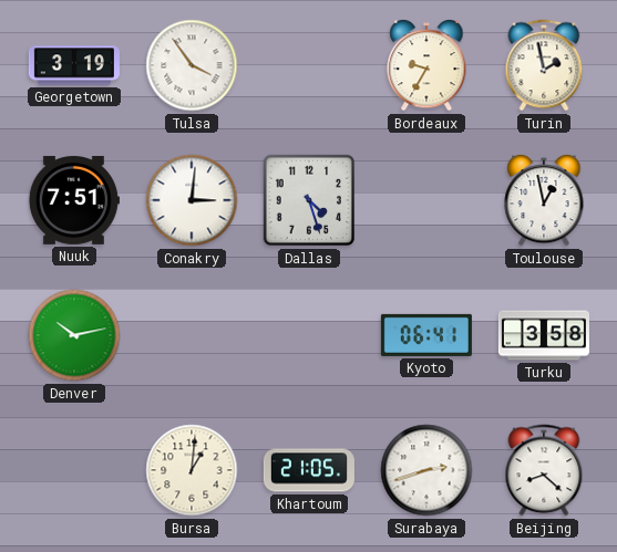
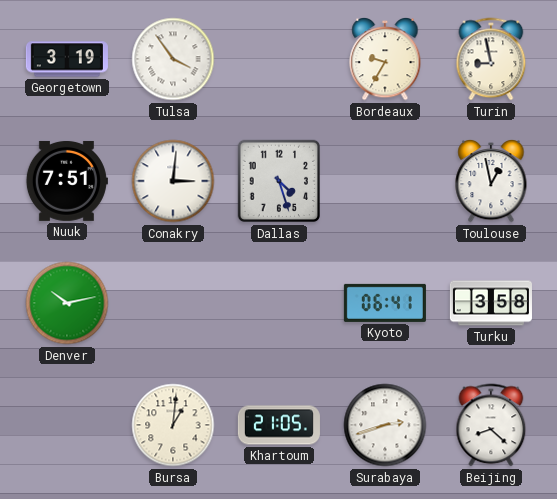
Turin: 1:58 -> 8:58
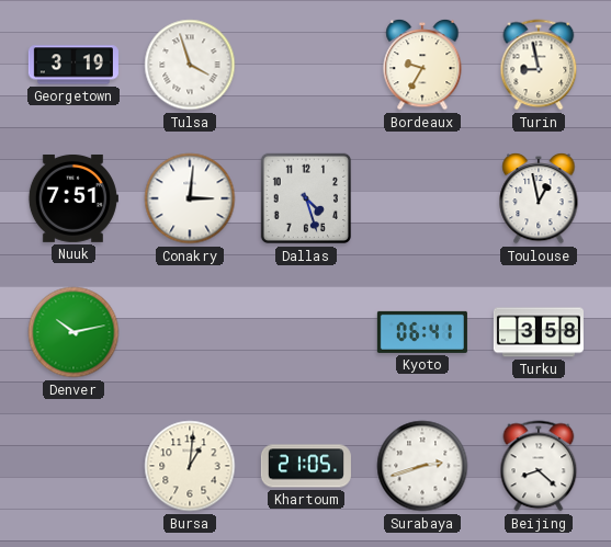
Tulsa: 3:54 -> 3:57
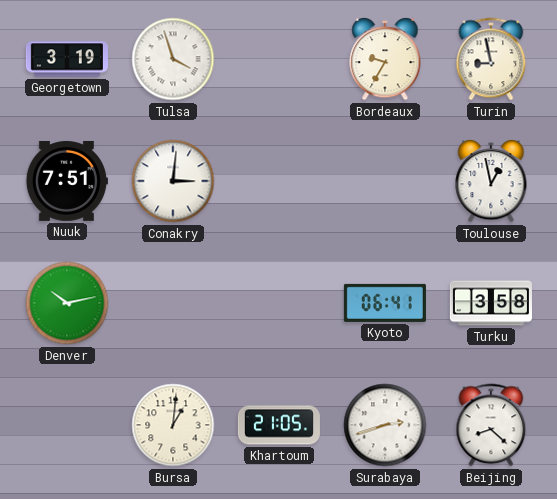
Dallas: 4:27 -> none
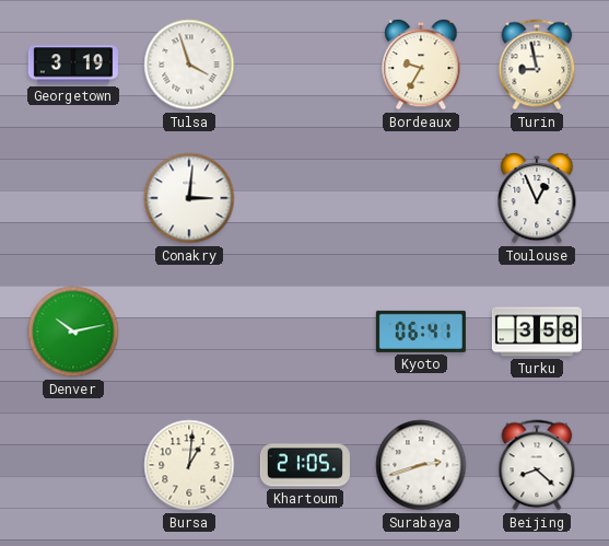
Nuuk: 7:51 -> none
Toulouse: 12:58 -> 12:56
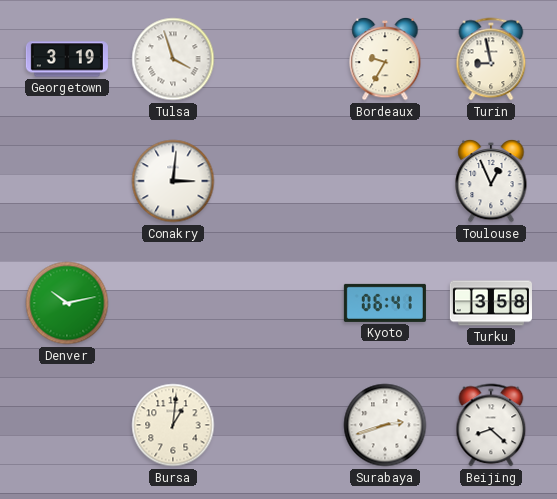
Khartoum: 21:05 -> none
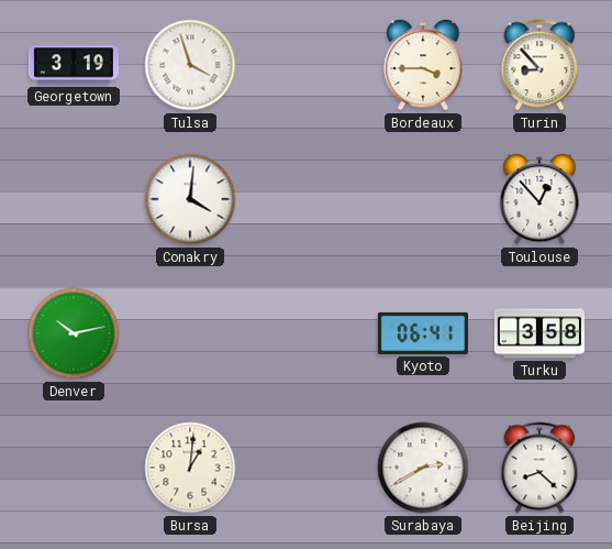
Bordeaux: 9:35 -> 3:45
Turin: 8:58 -> 8:53
Conakry: 3:01 -> 4:01
Toulouse: 12:56 -> 12:53
Surabaya: 2:42 -> 2:40
